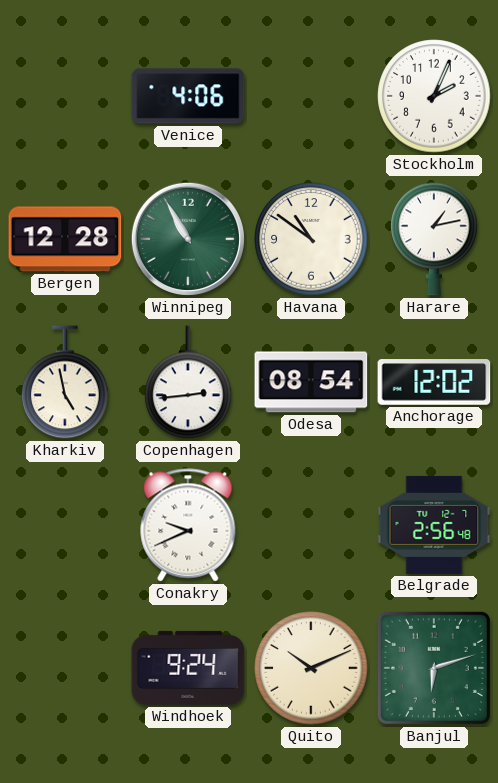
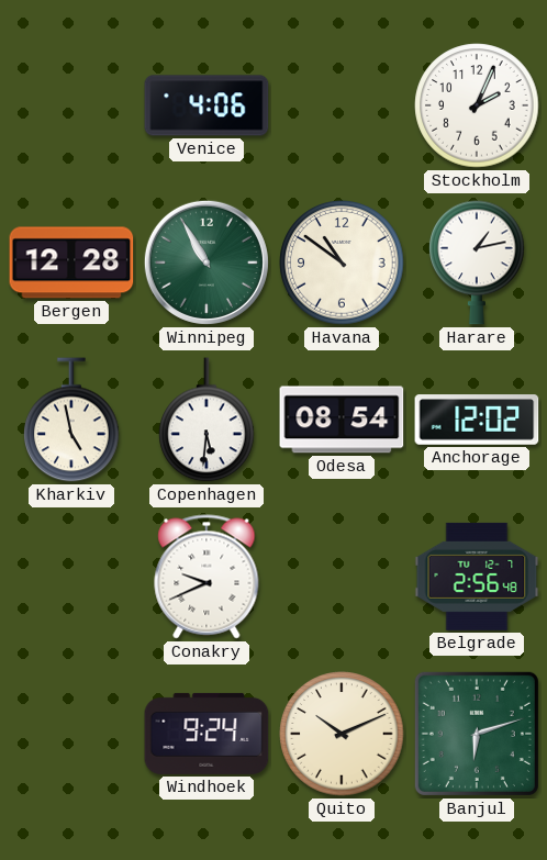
Copenhagen: 2:44 -> 5:31
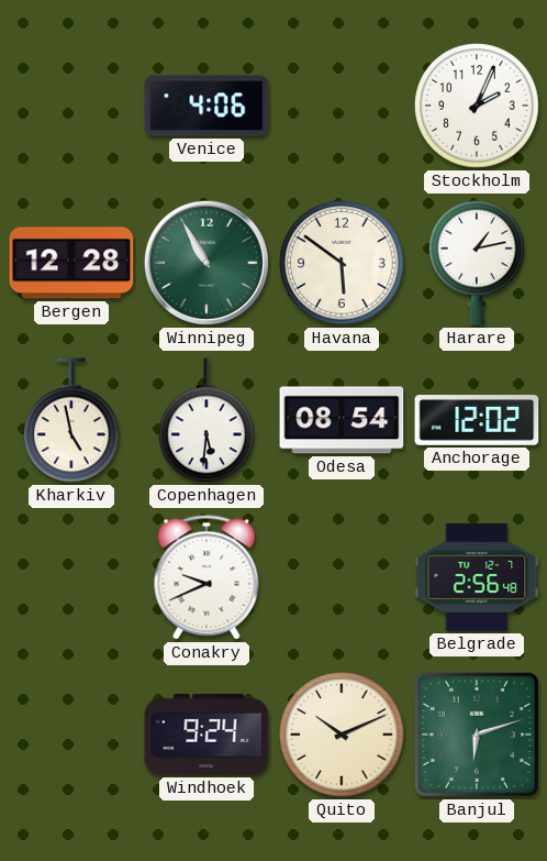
Havana: 10:51 -> 5:51
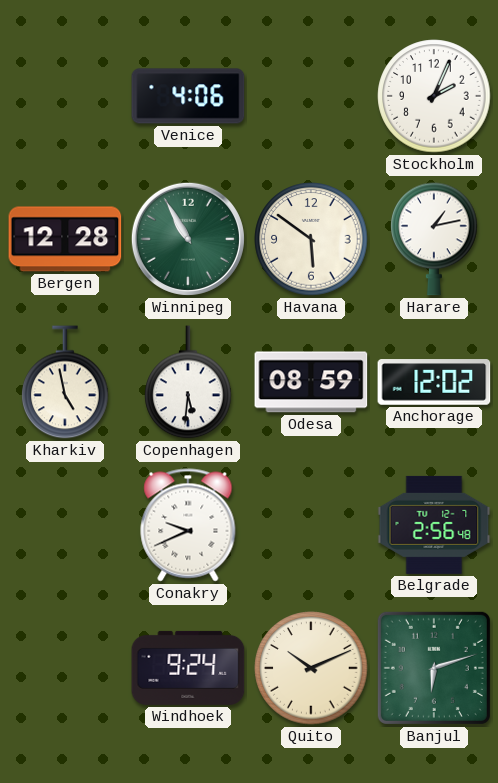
Odesa: 08:54 -> 08:59
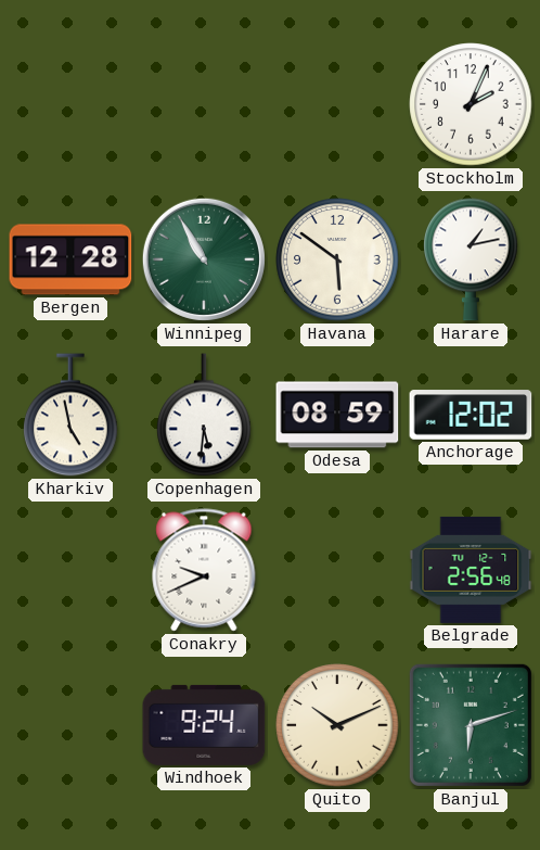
Venice: 4:06 -> none
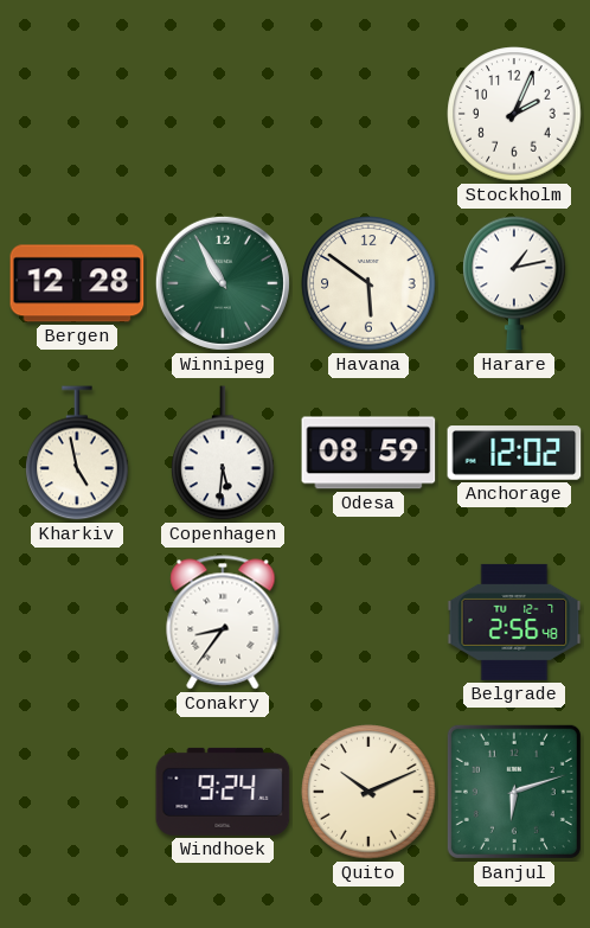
Conakry: 9:41 -> 8:36
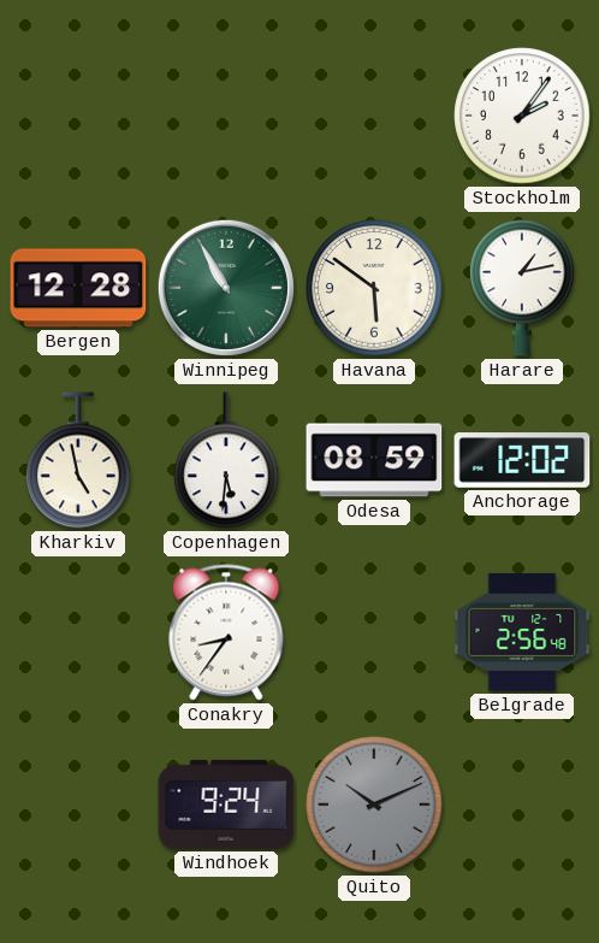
Stockholm: 2:04 -> 2:06
Quito dial: cream -> grey
Banjul: 6:12 -> none
